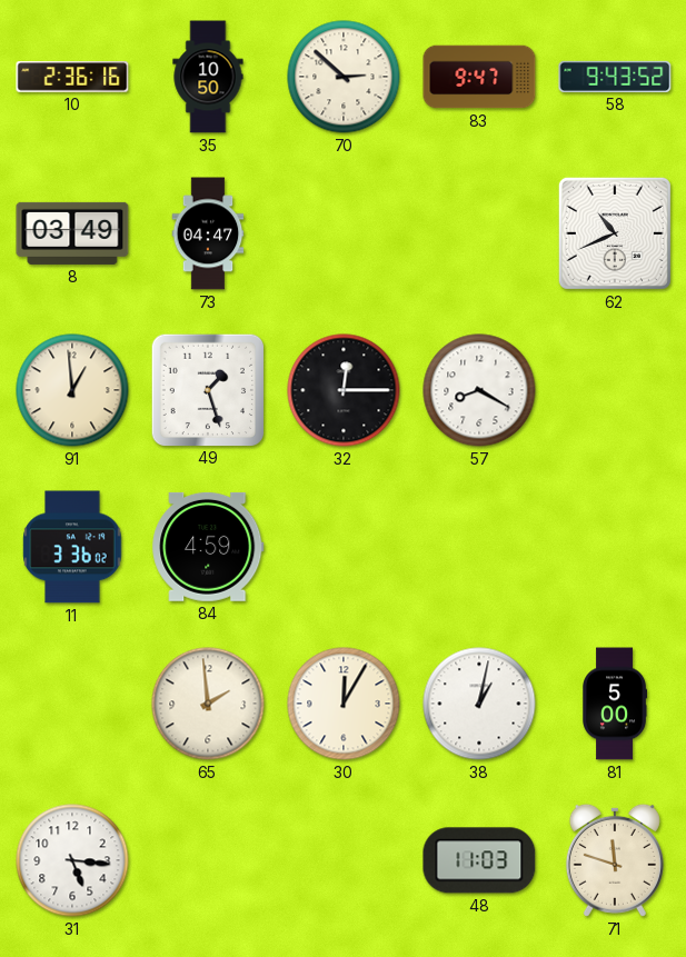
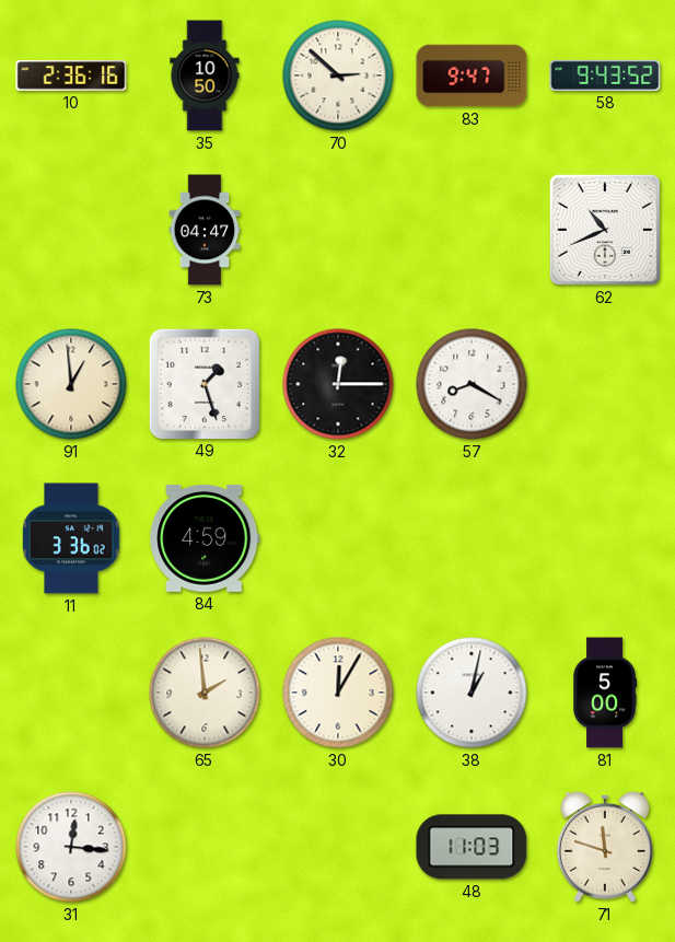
8: 03:49 -> none
31: 5:16 -> 12:16
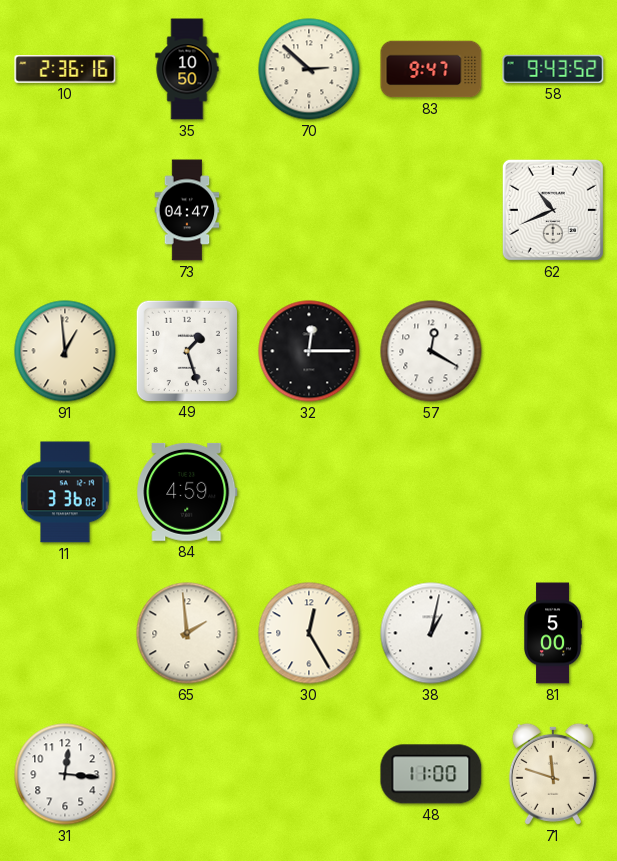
57: 8:20 -> 12:20
30: 12:05 -> 12:25
48: 11:03 -> 11:00
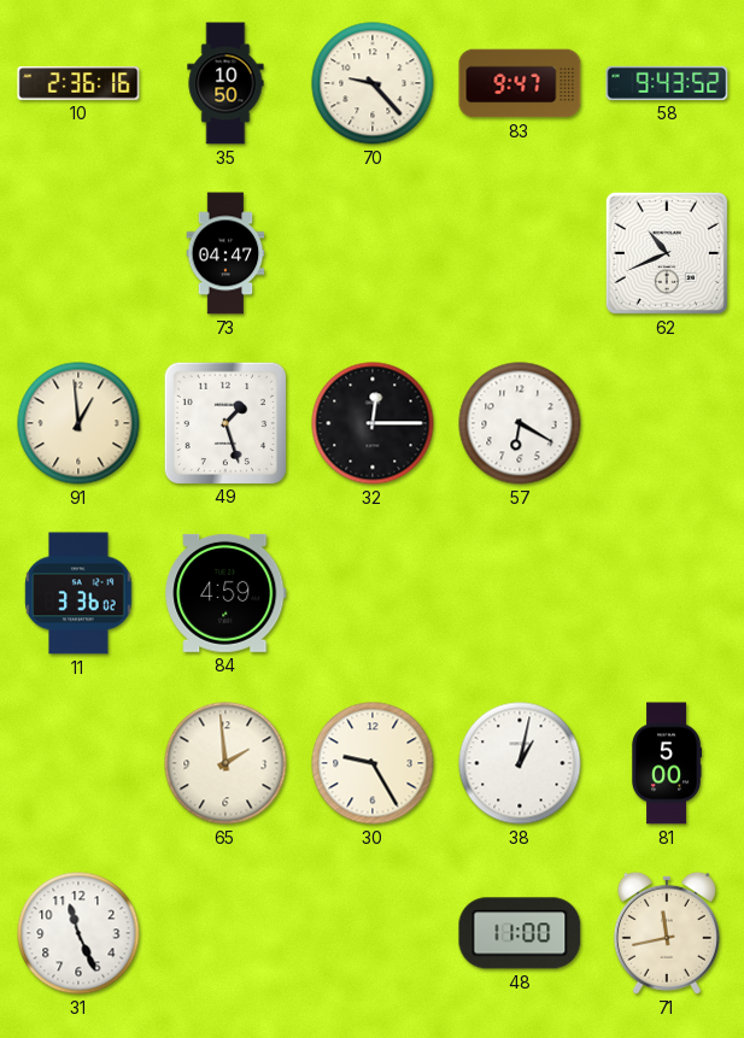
70: 2:52 -> 9:23
57: 12:20 -> 6:20
30: 12:25 -> 9:25
31: 12:16 -> 11:26
71: 11:48 -> 11:43
